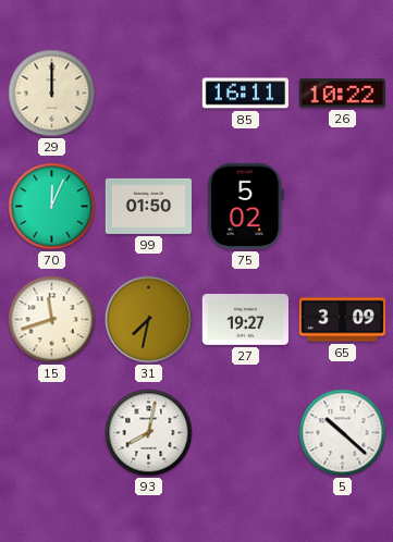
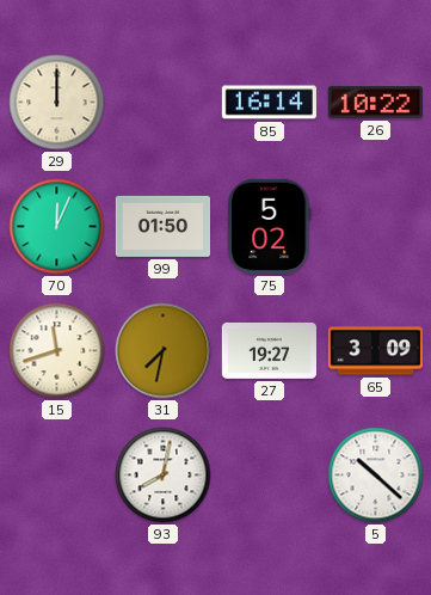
85: 16:11 -> 16:14
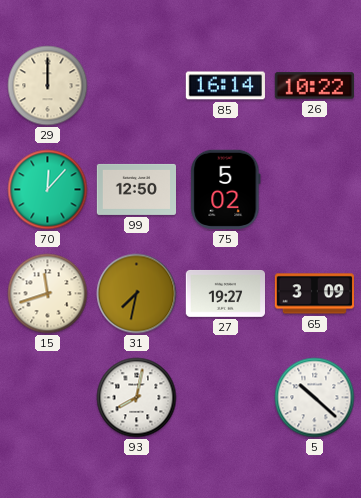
70: 12:04 -> 12:07
99: 01:50 -> 12:50
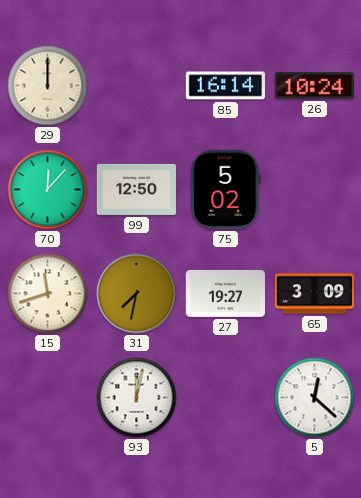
26: 10:22 -> 10:24
93: 8:02 -> 12:02
5: 10:22 -> 12:22
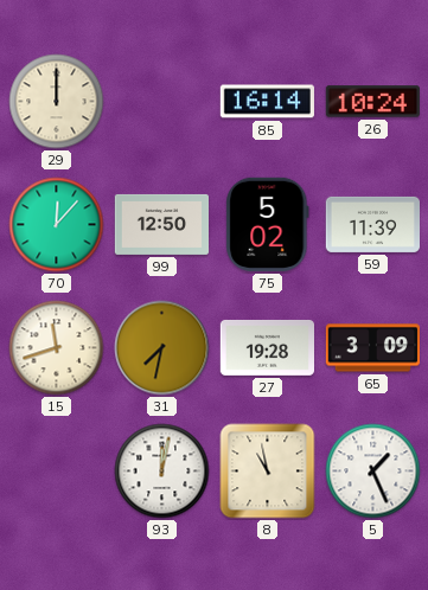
59: none -> 11:39
27: 19:27 -> 19:28
8: none -> 10:58
5: 12:22 -> 1:26
